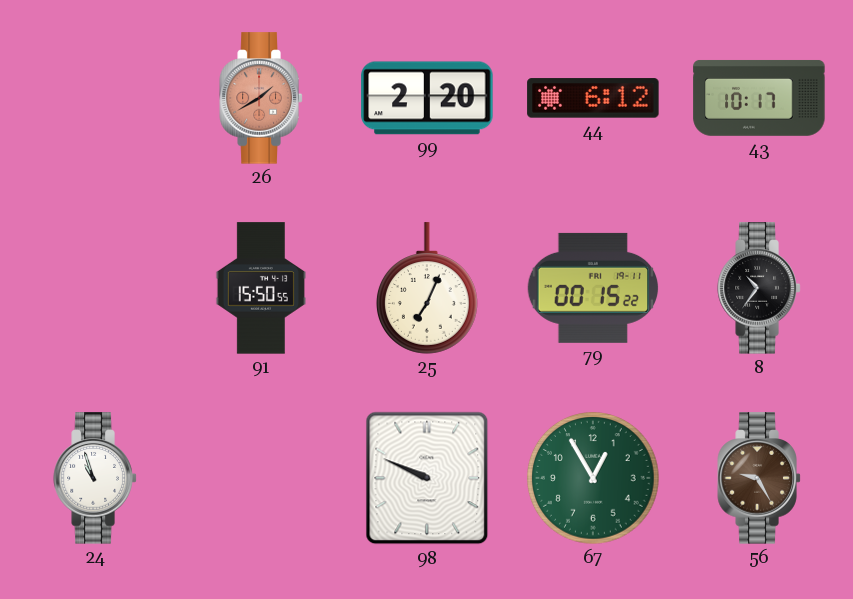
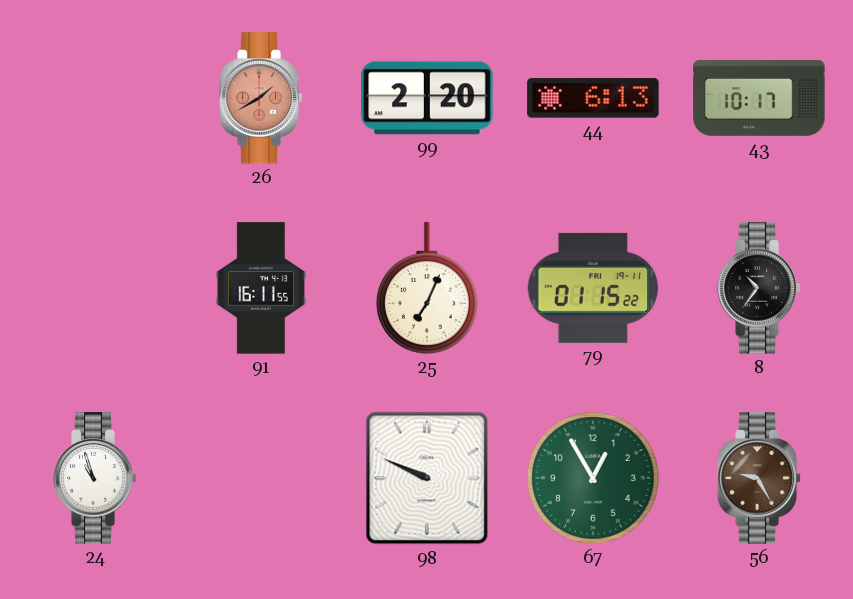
44: 6:12 -> 6:13
91: 15:50 -> 16:11
79: 00:15 -> 01:15
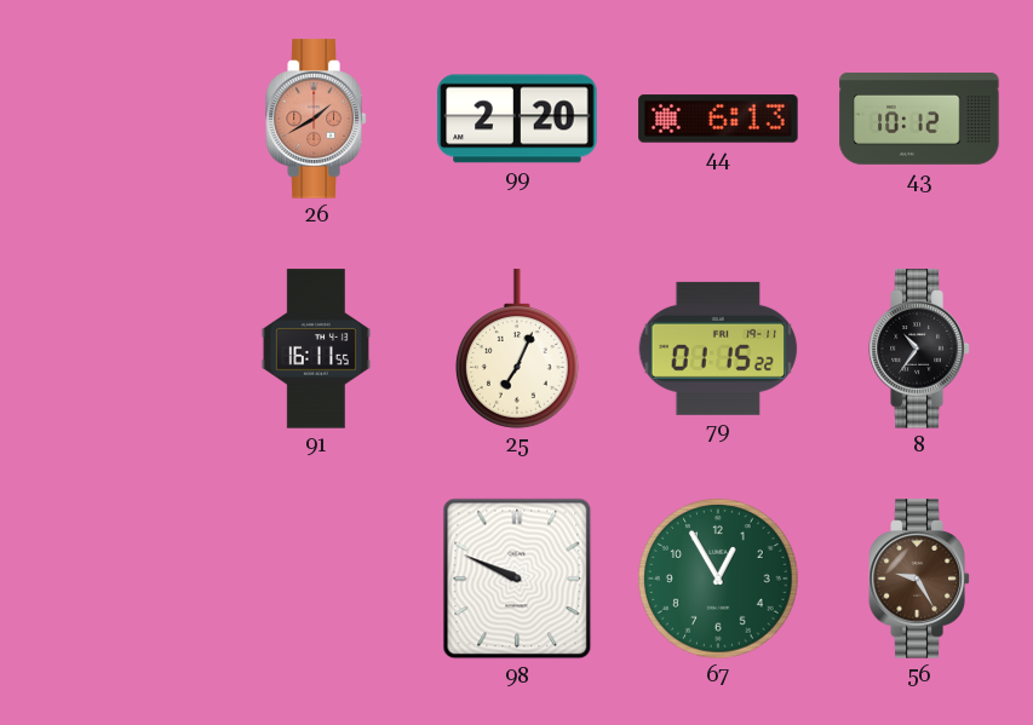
43: 10:17 -> 10:12
24: 10:57 -> none
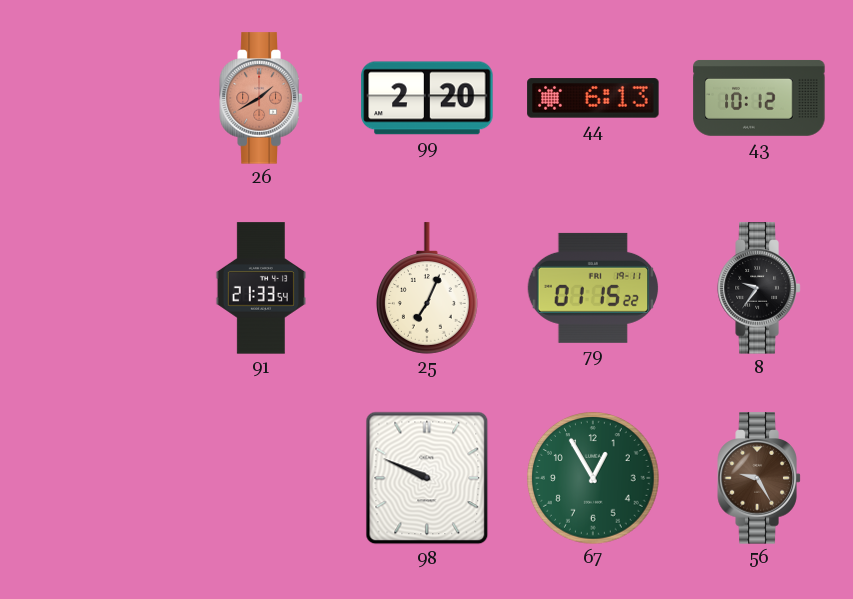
91: 16:11 -> 21:33
8: 10:36 -> 9:36
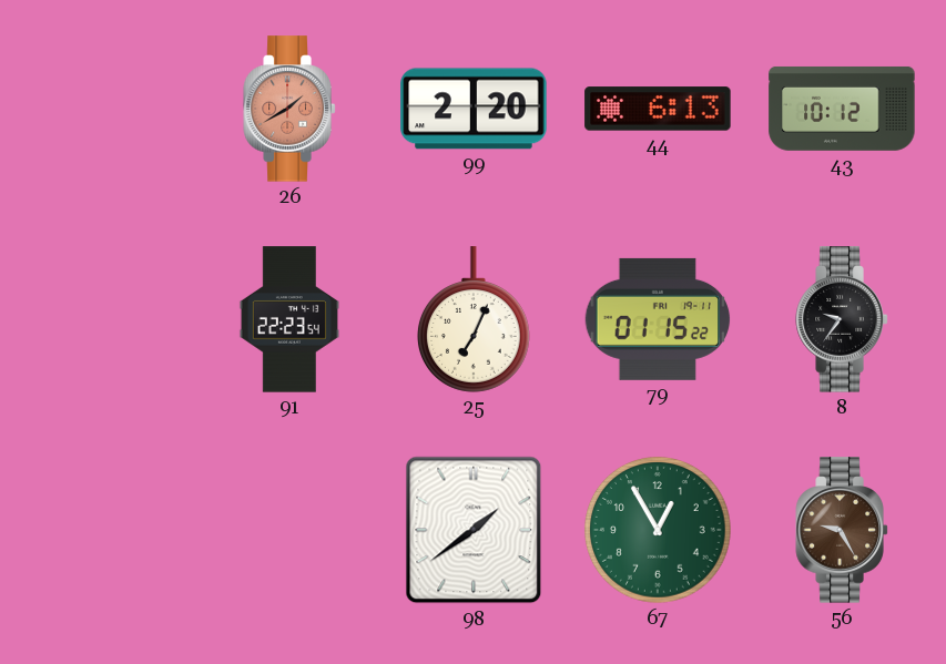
91: 21:33 -> 22:23
98: 9:49 -> 1:39
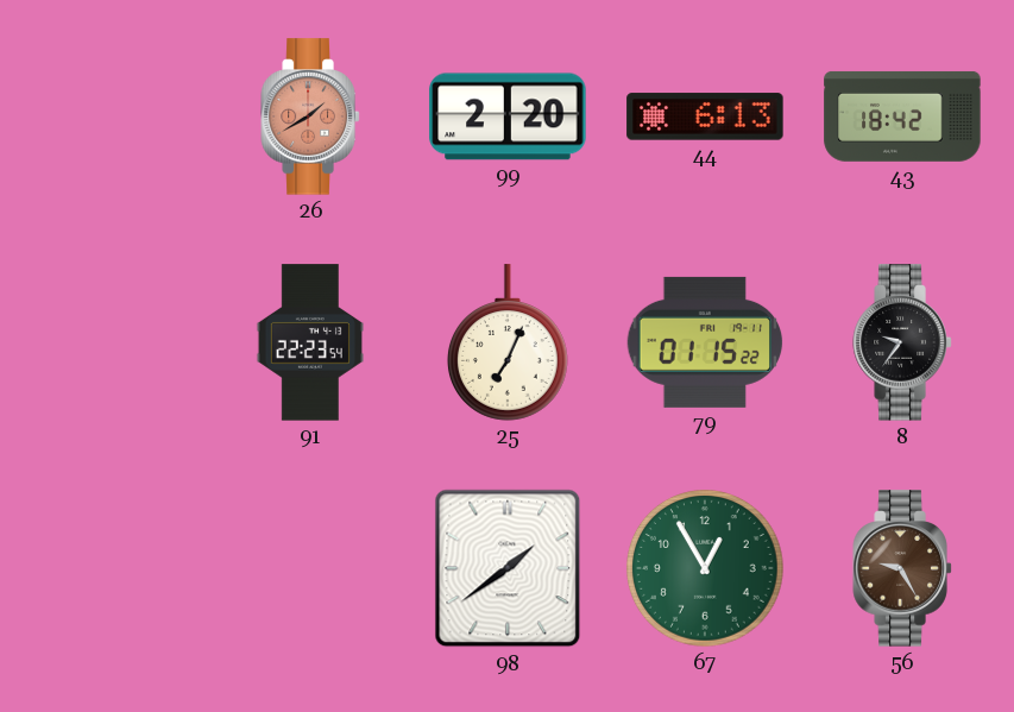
43: 10:12 -> 18:42
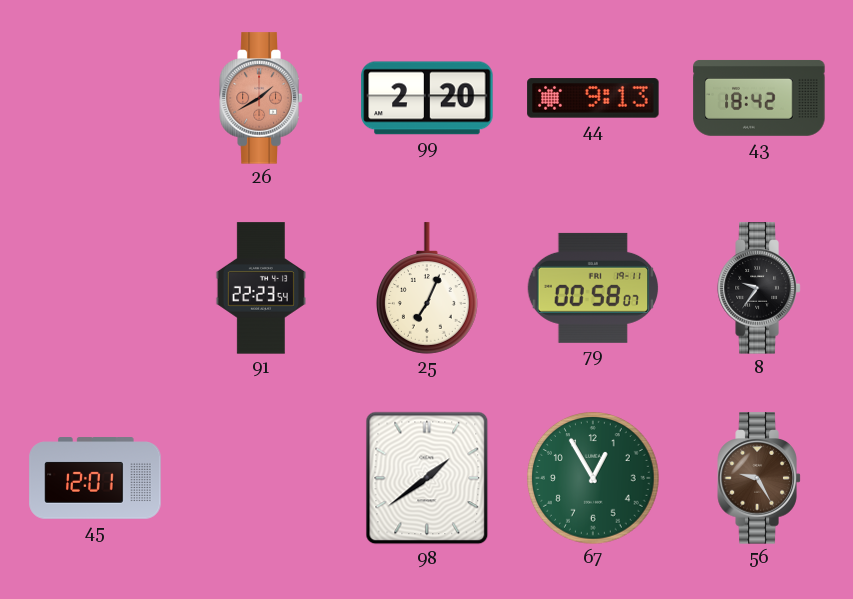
44: 6:13 -> 9:13
79: 01:15 -> 00:58
45: none -> 12:01
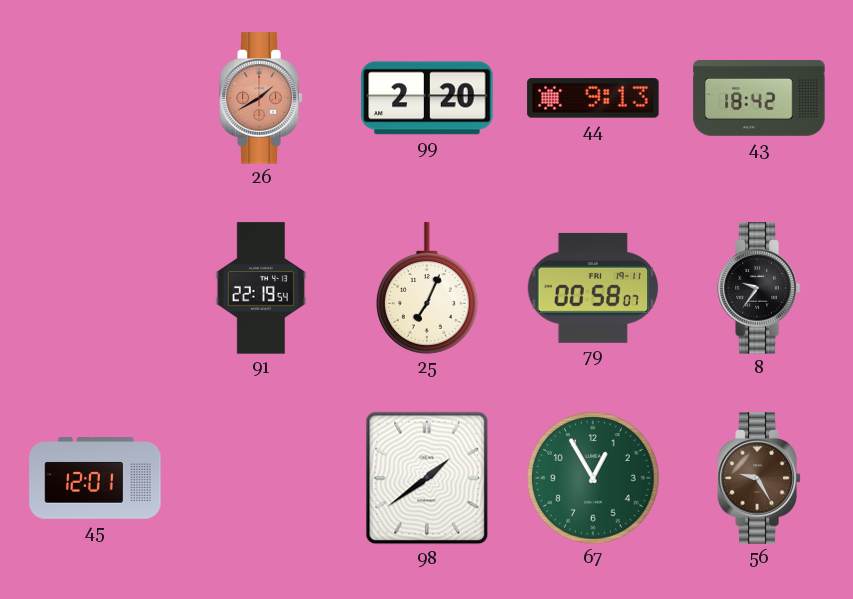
91: 22:23 -> 22:19
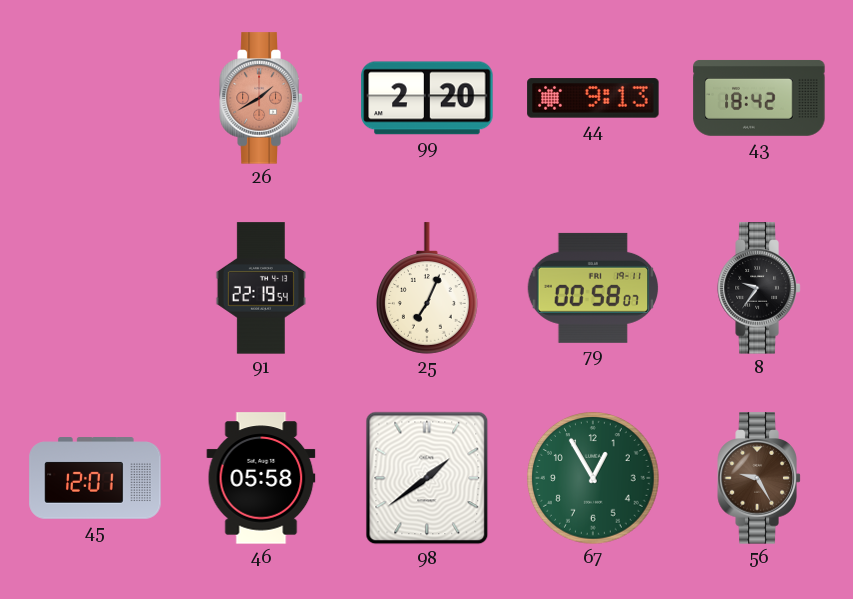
46: none -> 05:58
